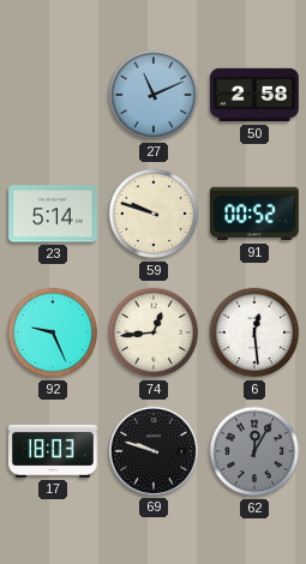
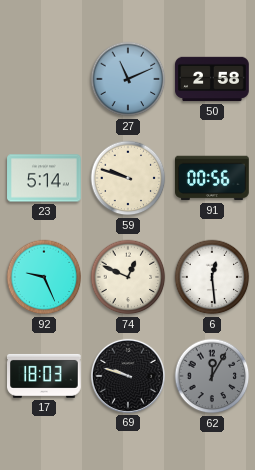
91: 00:52 -> 00:56
74: 12:44 -> 12:49
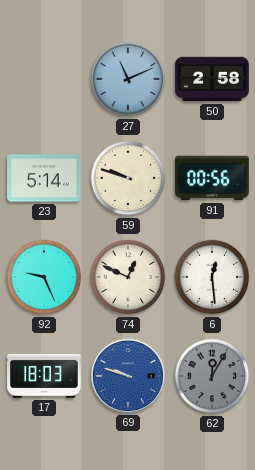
69 dial: black -> blue
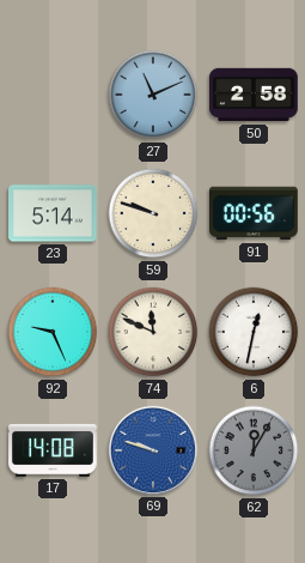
74: 12:49 -> 11:49
6: 12:29 -> 12:32
17: 18:03 -> 14:08
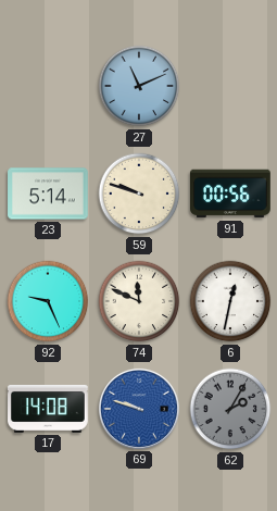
50: 2:58 -> none
62: 12:05 -> 2:05
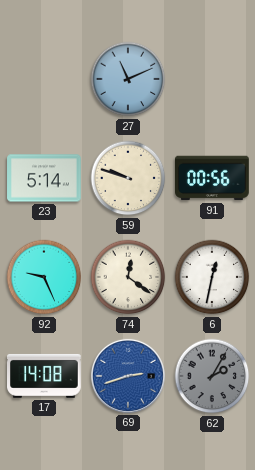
74: 11:49 -> 12:21
69: 9:48 -> 2:42
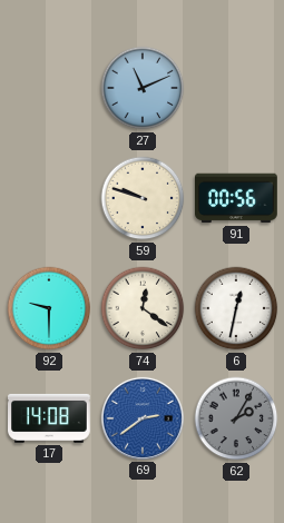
23: 5:14 -> none
92: 9:26 -> 9:30
69: 2:42 -> 2:39
